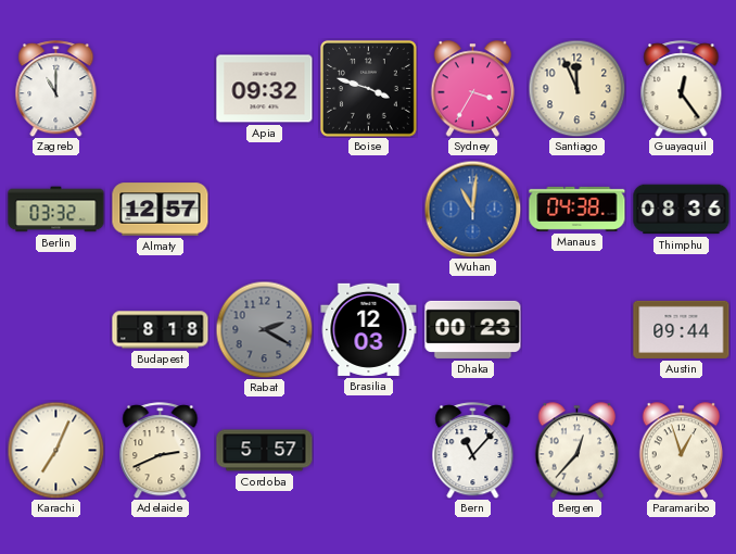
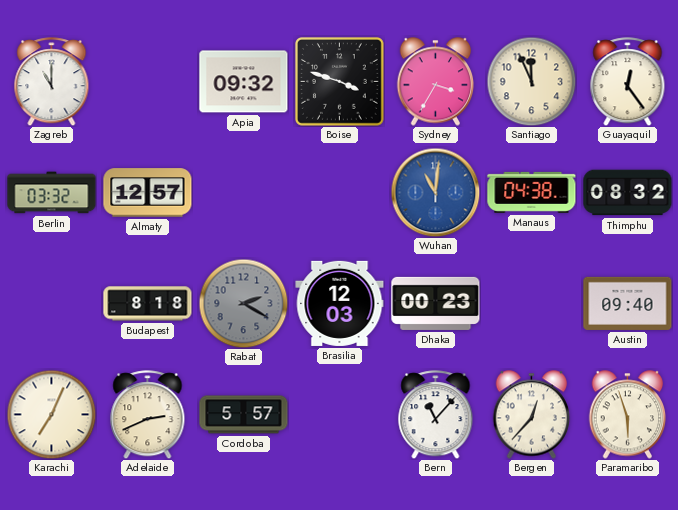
Thimphu: 08:36 -> 08:32
Austin: 09:44 -> 09:40
Paramaribo: 12:57 -> 5:57
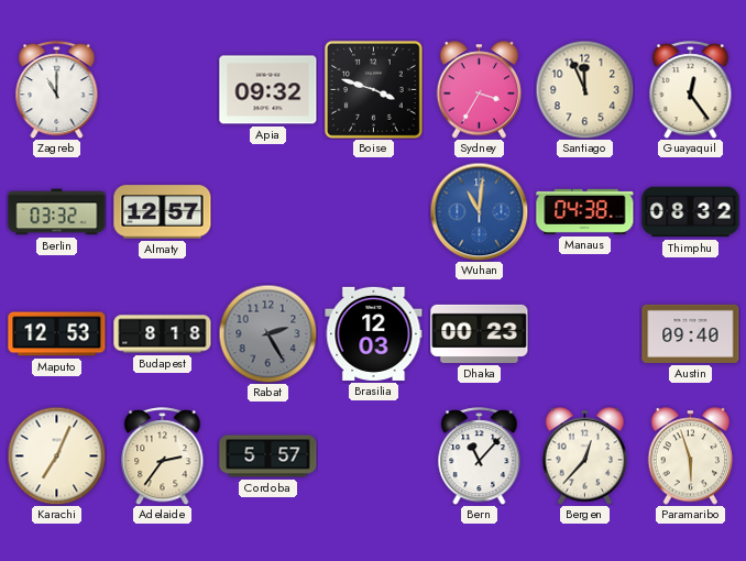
Maputo: none -> 12:53
Rabat: 2:20 -> 2:25
Adelaide: 2:41 -> 2:36
